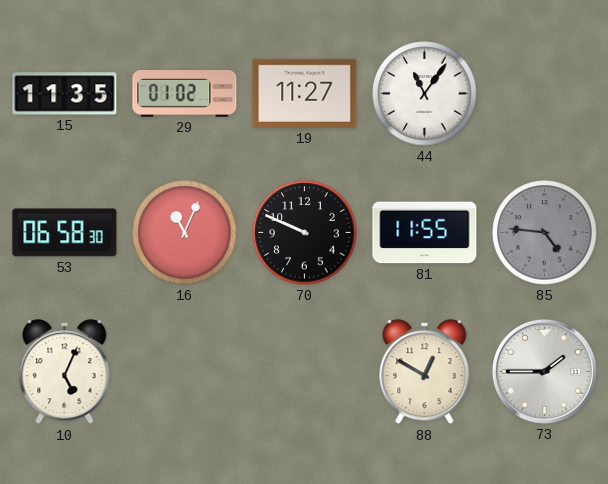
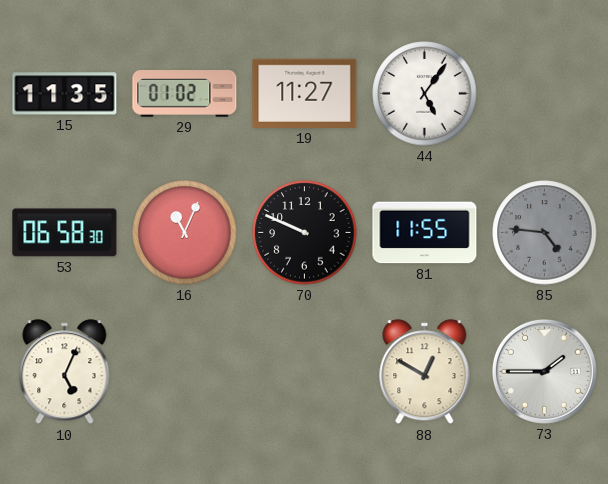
44: 11:06 -> 5:06
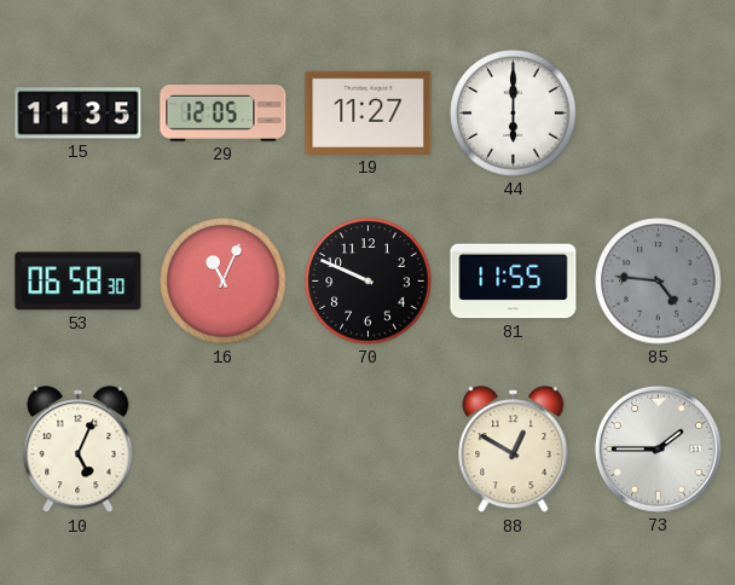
29: 01:02 -> 12:05
44: 5:06 -> 6:00
